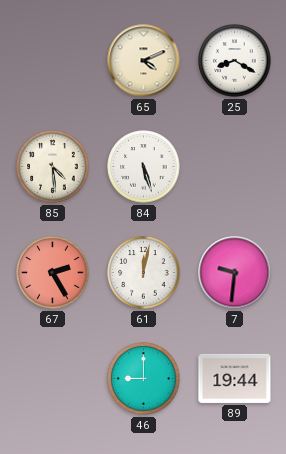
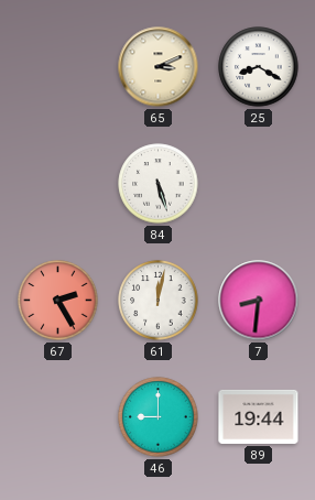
65: 4:11 -> 3:11
85: 4:29 -> none
7: 9:31 -> 8:31
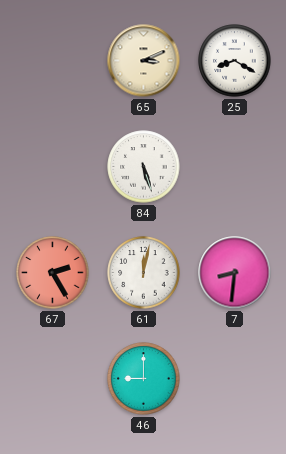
89: 19:44 -> none
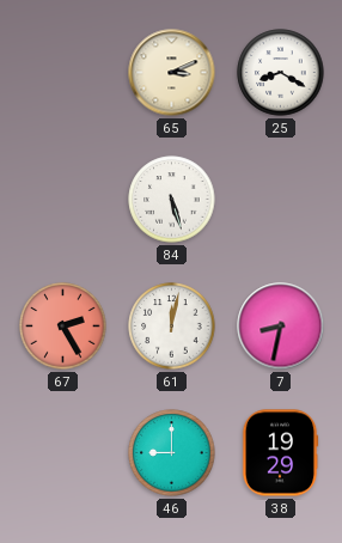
7: 8:31 -> 8:32
38: none -> 19:29
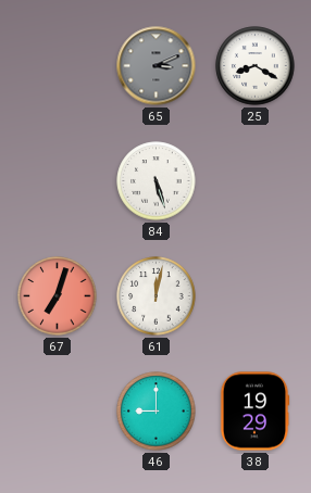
65 dial: cream -> grey
67: 2:25 -> 7:03
7: 8:32 -> none
